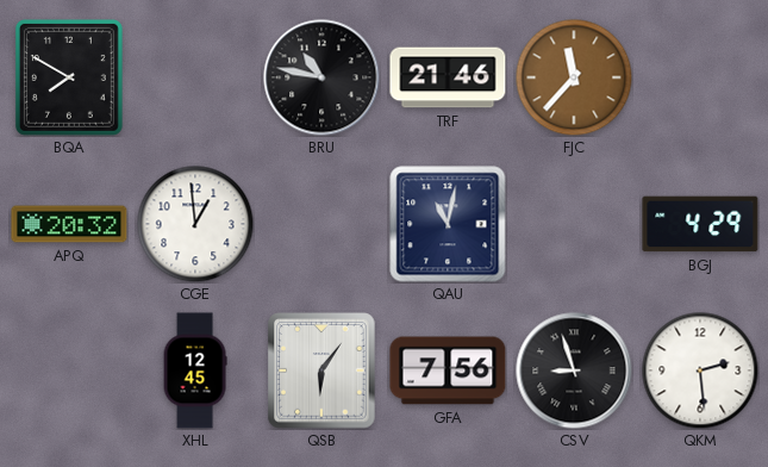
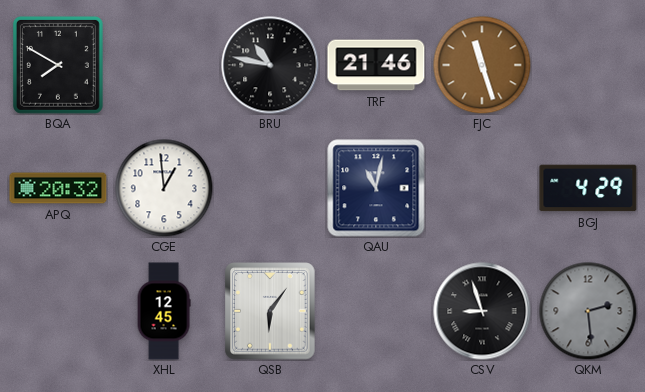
FJC: 11:37 -> 11:27
GFA: 7:56 -> none
QKM dial: white -> grey
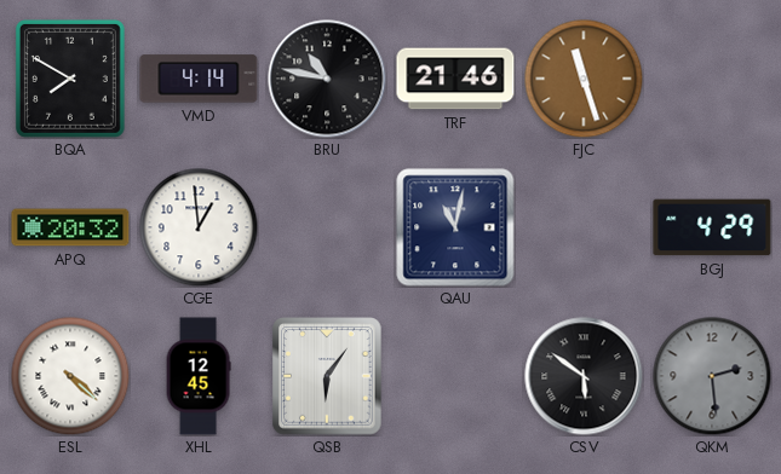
VMD: none -> 4:14
ESL: none -> 4:22
CSV: 8:57 -> 5:51
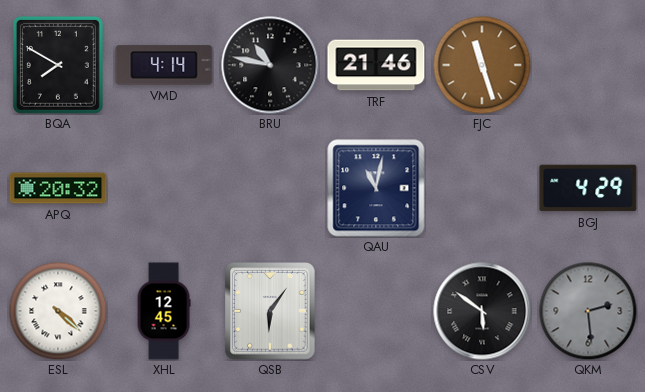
CGE: 12:59 -> none
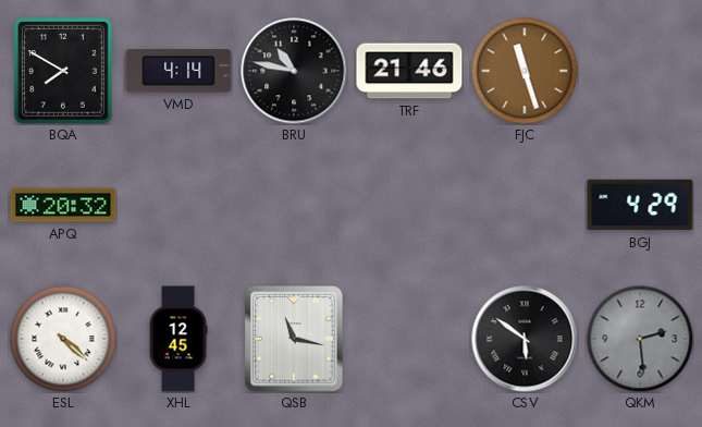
QAU: 11:02 -> none
QSB: 6:06 -> 11:17
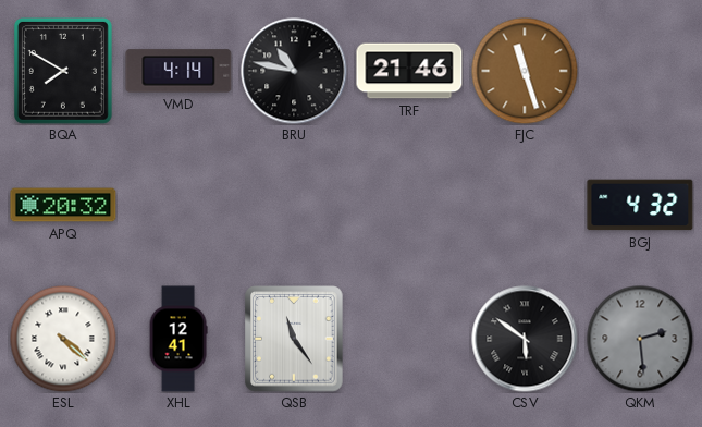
BGJ: 4:29 -> 4:32
XHL: 12:45 -> 12:41
QSB: 11:17 -> 11:24
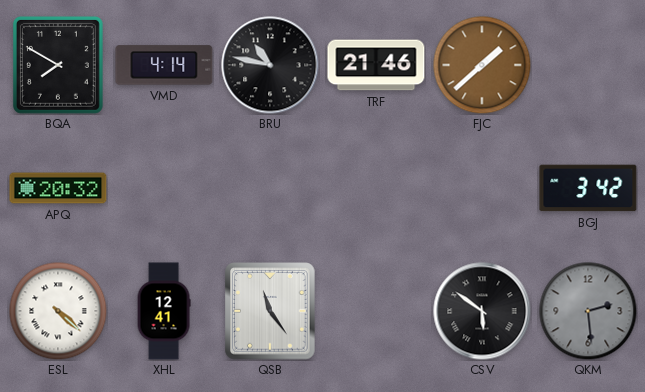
FJC: 11:27 -> 1:38
BGJ: 4:32 -> 3:42
